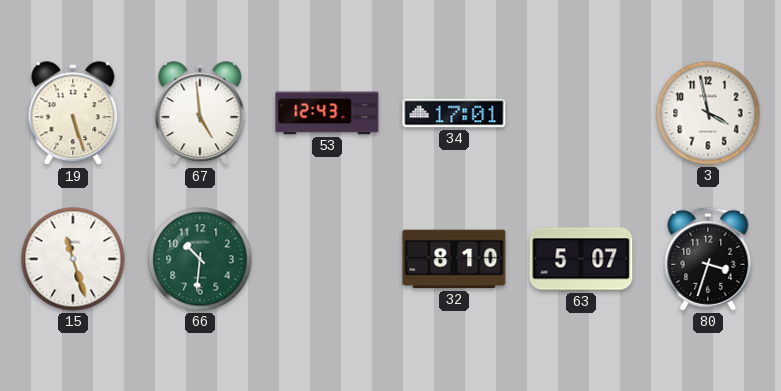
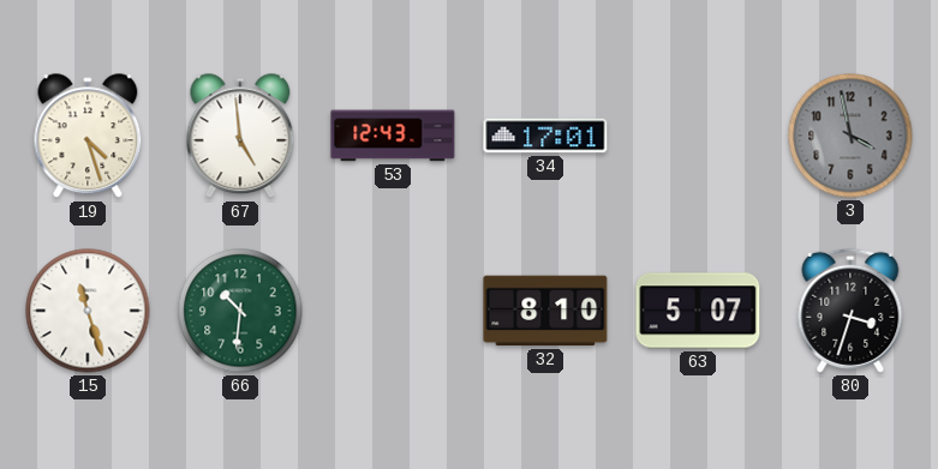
19: 5:27 -> 4:27
3 dial: white -> grey
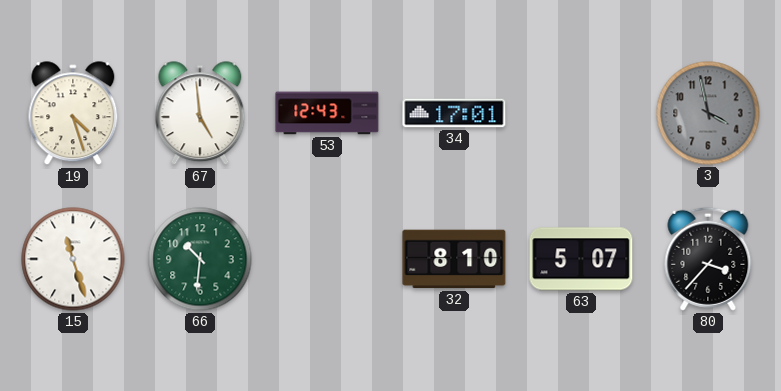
80: 3:33 -> 3:37
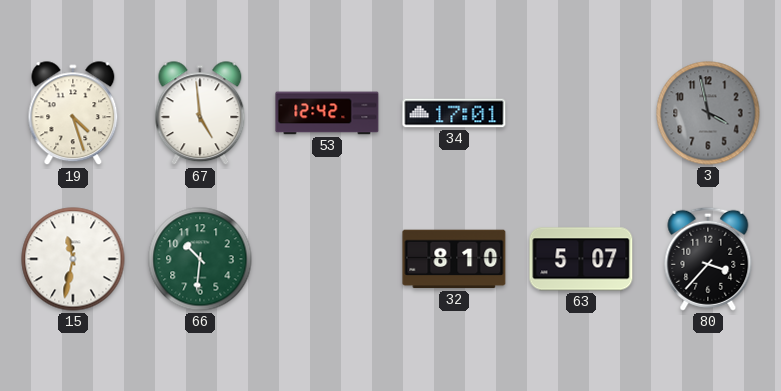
53: 12:43 -> 12:42
15: 11:27 -> 11:32
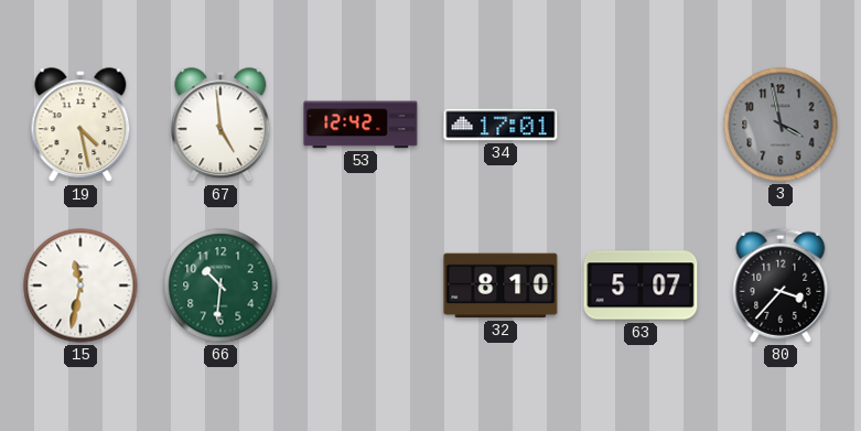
19: 4:27 -> 4:28
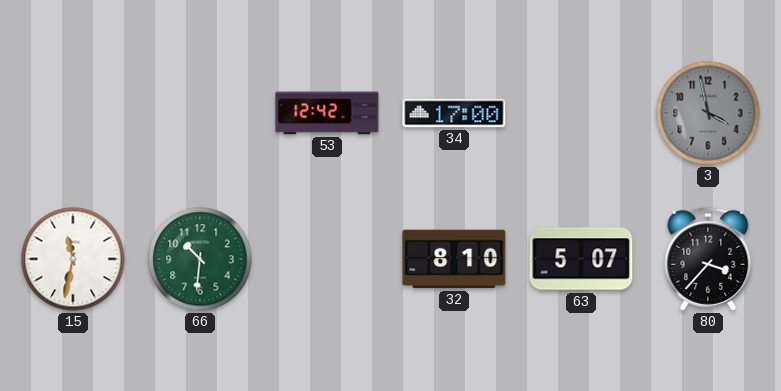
19: 4:28 -> none
67: 4:59 -> none
34: 17:01 -> 17:00
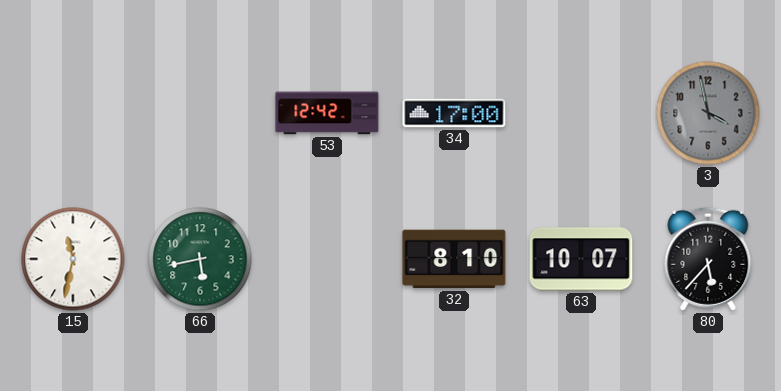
66: 10:31 -> 5:43
63: 5:07 -> 10:07
80: 3:37 -> 5:37
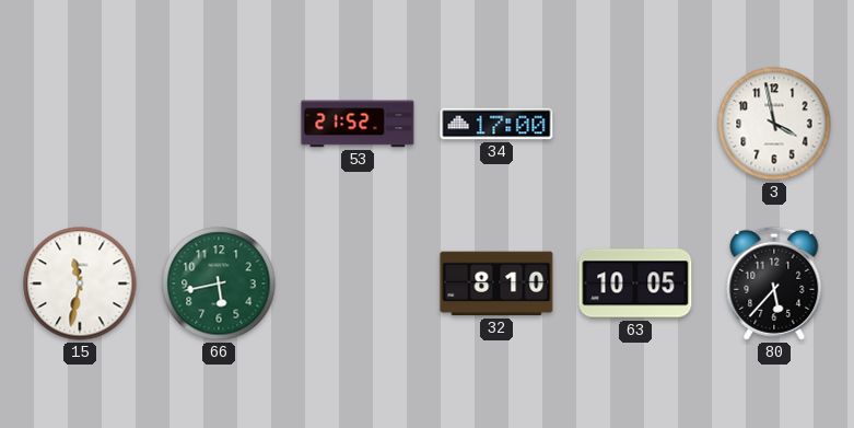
53: 12:42 -> 21:52
3 dial: grey -> white
63: 10:07 -> 10:05
